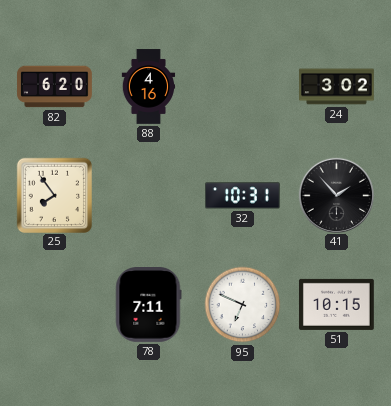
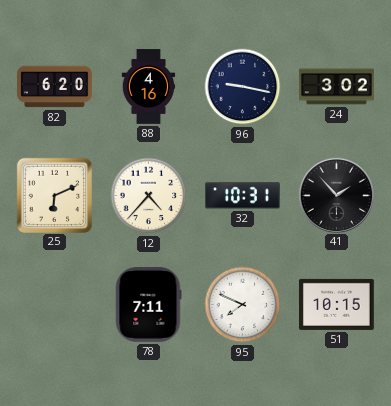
96: none -> 9:17
25: 7:54 -> 6:11
12: none -> 4:37
95: 6:49 -> 7:49
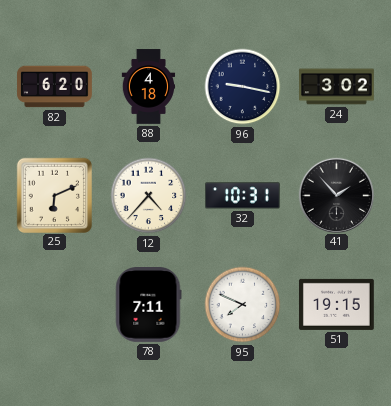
88: 4:16 -> 4:18
51: 10:15 -> 19:15
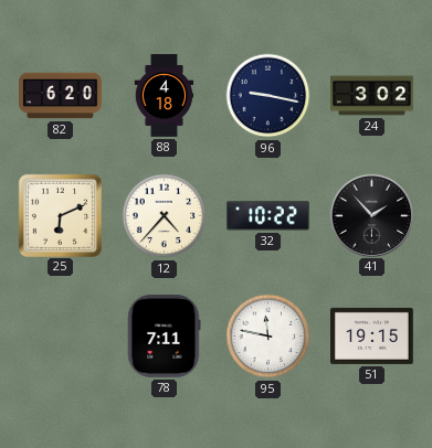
32: 10:31 -> 10:22
95: 7:49 -> 11:47
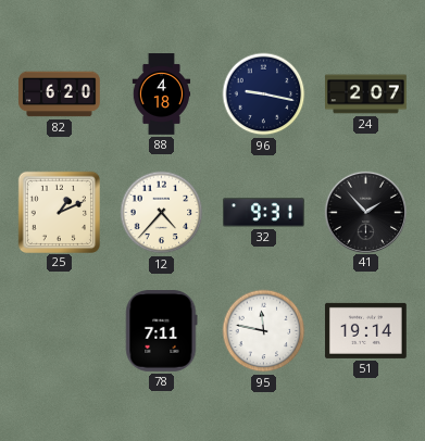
24: 3:02 -> 2:07
25: 6:11 -> 1:11
32: 10:22 -> 9:31
51: 19:15 -> 19:14
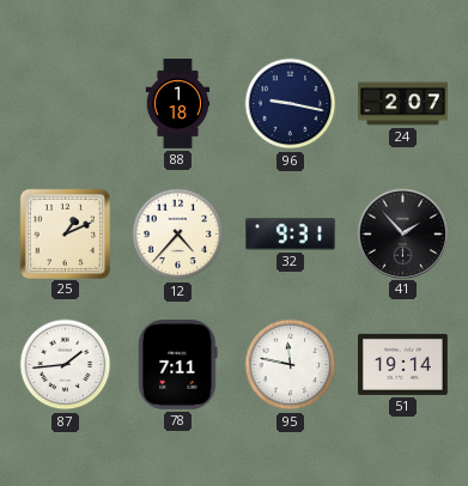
82: 6:20 -> none
88: 4:18 -> 1:18
87: none -> 1:44
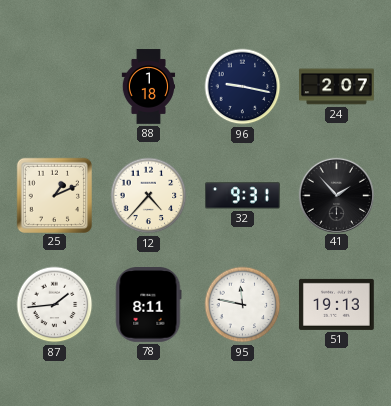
78: 7:11 -> 8:11
51: 19:14 -> 19:13
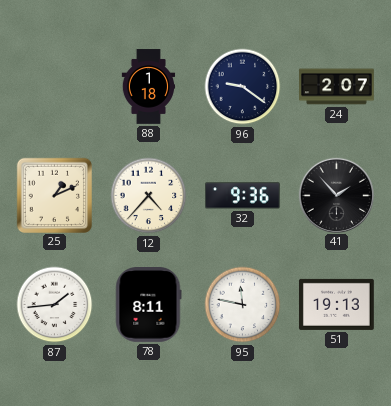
96: 9:17 -> 9:21
32: 9:31 -> 9:36
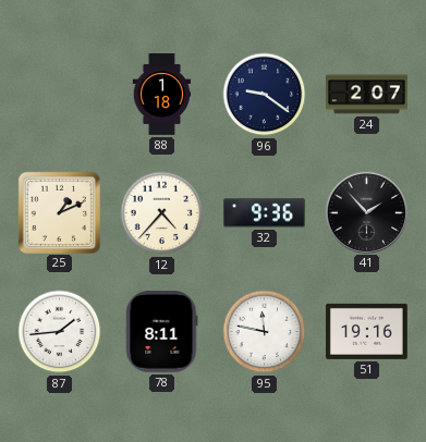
51: 19:13 -> 19:16
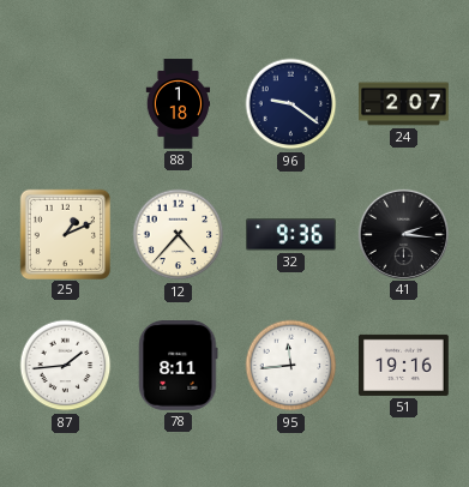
41: 1:53 -> 2:16
95: 11:47 -> 11:44
